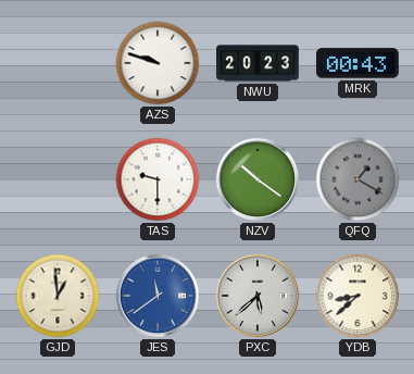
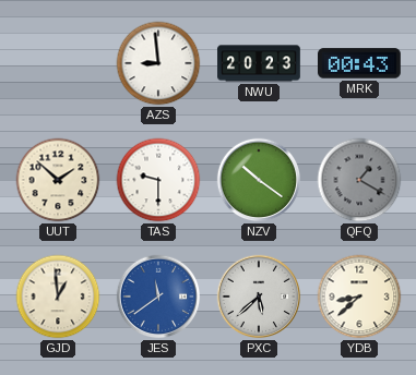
AZS: 9:48 -> 8:59
UUT: none -> 1:52
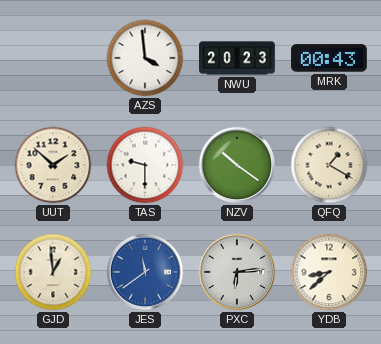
AZS: 8:59 -> 3:59
QFQ dial: grey -> cream
PXC: 5:38 -> 6:14
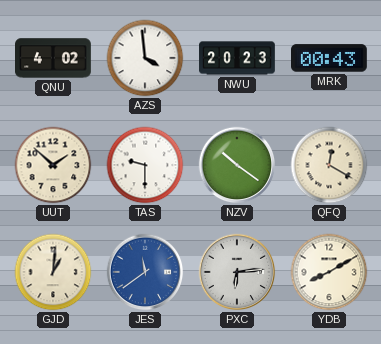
QNU: none -> 4:02
QFQ: 1:20 -> 12:20
GJD: 12:59 -> 1:01
YDB: 8:38 -> 8:10
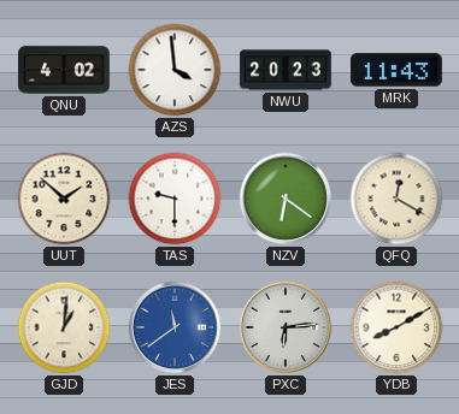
MRK: 00:43 -> 11:43
NZV: 10:21 -> 6:21
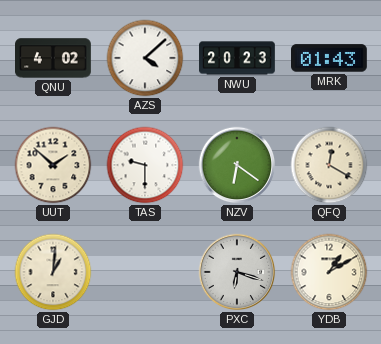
AZS: 3:59 -> 4:08
MRK: 11:43 -> 01:43
JES: 11:39 -> none
PXC: 6:14 -> 6:18
YDB: 8:10 -> 1:10
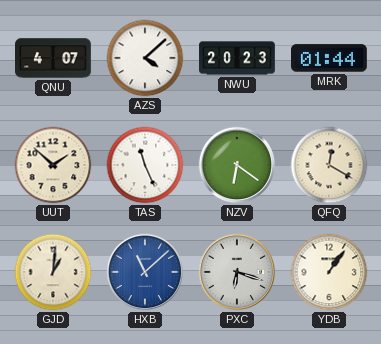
QNU: 4:02 -> 4:07
MRK: 01:43 -> 01:44
TAS: 9:30 -> 11:26
HXB: none -> 11:08
YDB: 1:10 -> 1:06
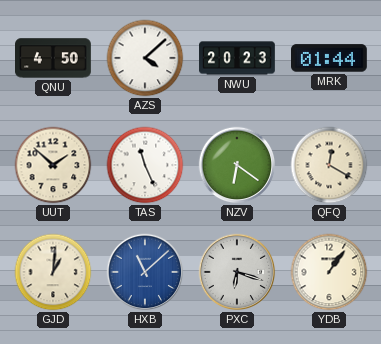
QNU: 4:07 -> 4:50
